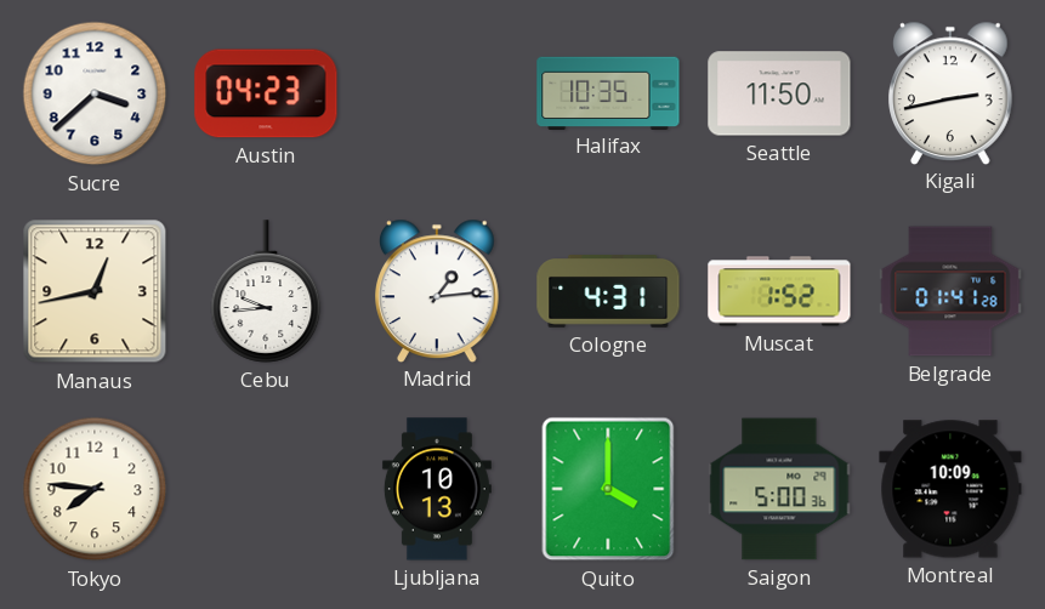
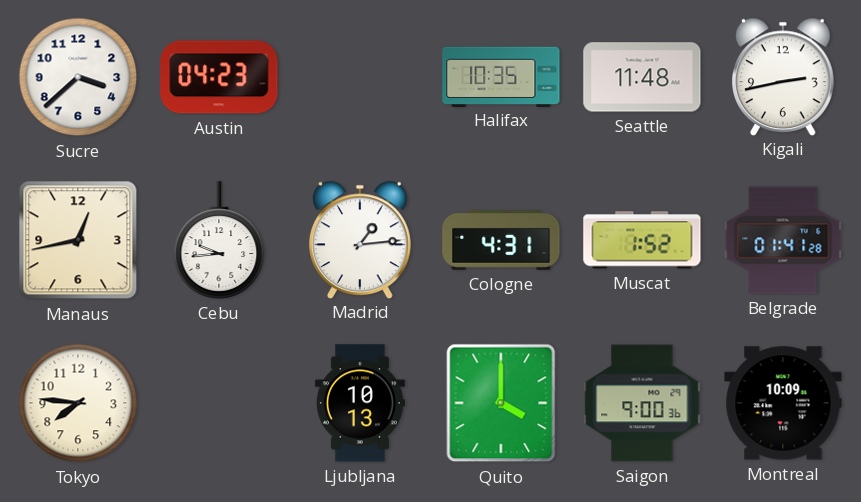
Seattle: 11:50 -> 11:48
Saigon: 5:00 -> 9:00
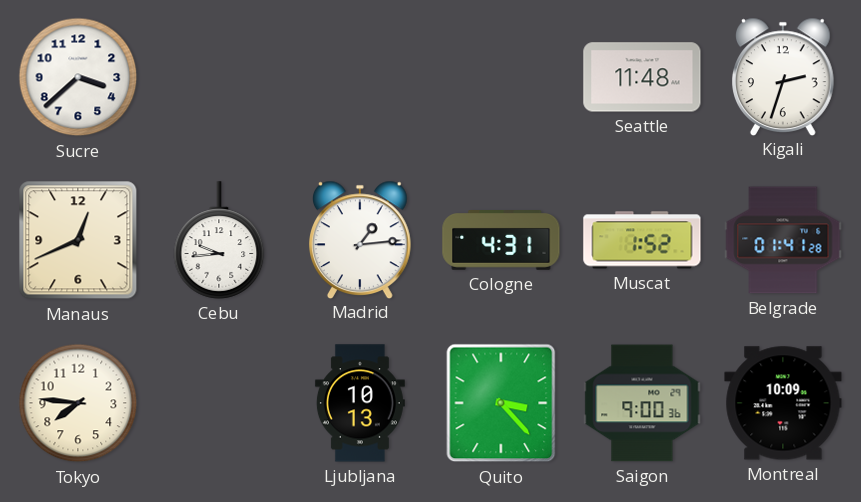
Austin: 04:23 -> none
Halifax: 10:35 -> none
Kigali: 2:43 -> 2:33
Manaus: 12:43 -> 12:41
Quito: 4:00 -> 3:23
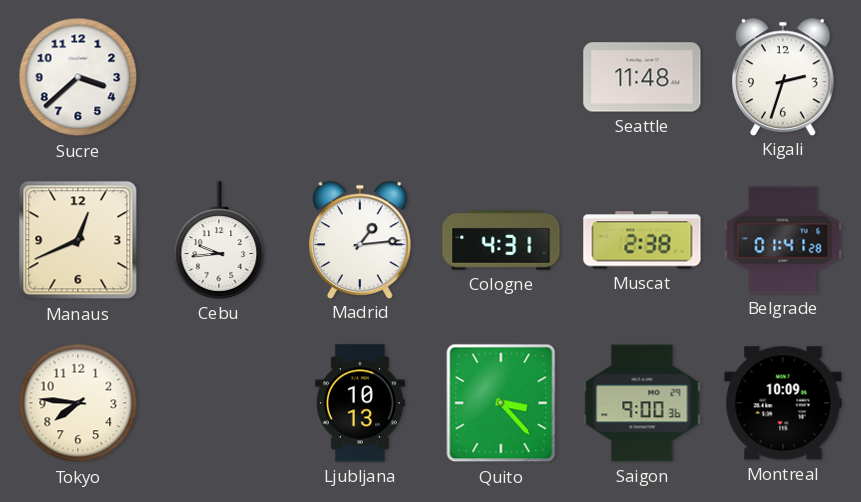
Muscat: 1:52 -> 2:38
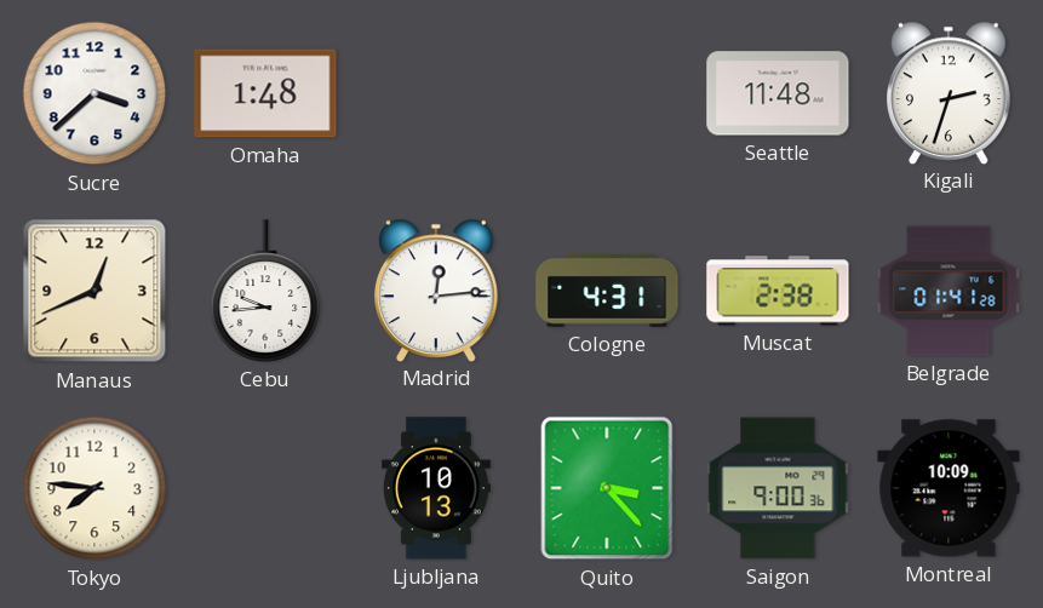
Omaha: none -> 1:48
Madrid: 1:14 -> 12:14
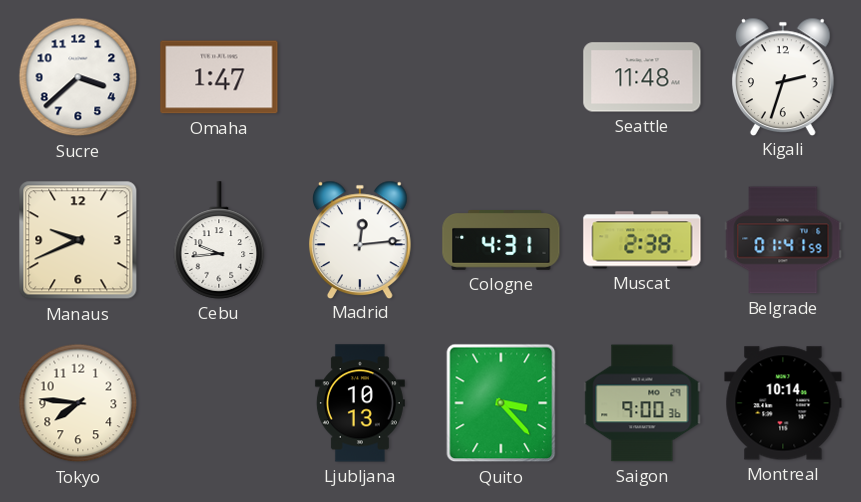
Omaha: 1:48 -> 1:47
Manaus: 12:41 -> 9:41
Belgrade: 01:41:28 -> 01:41:59
Montreal: 10:09 -> 10:14
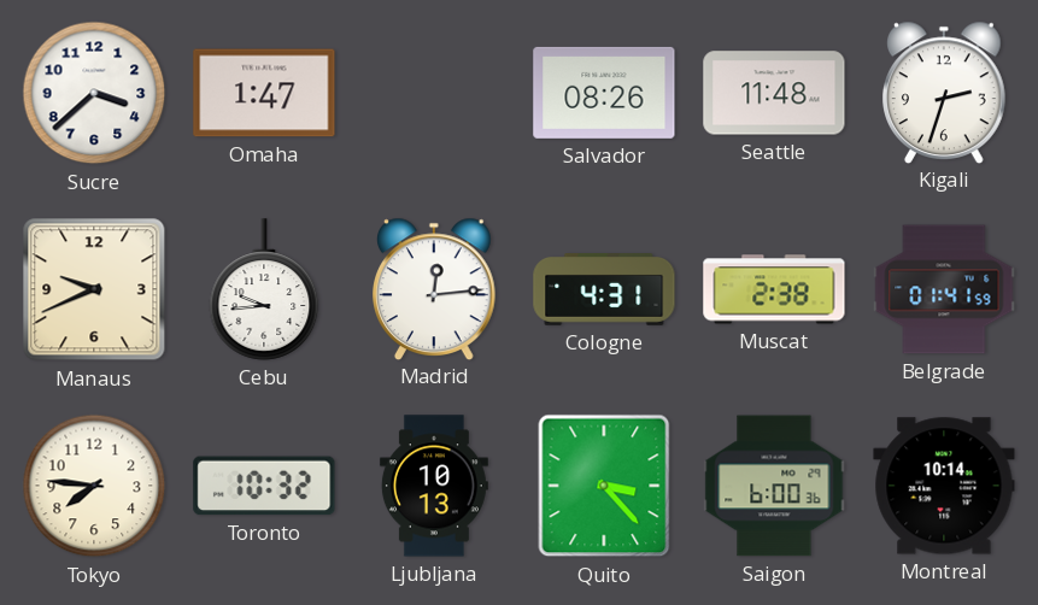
Salvador: none -> 08:26
Toronto: none -> 10:32
Saigon: 9:00 -> 6:00
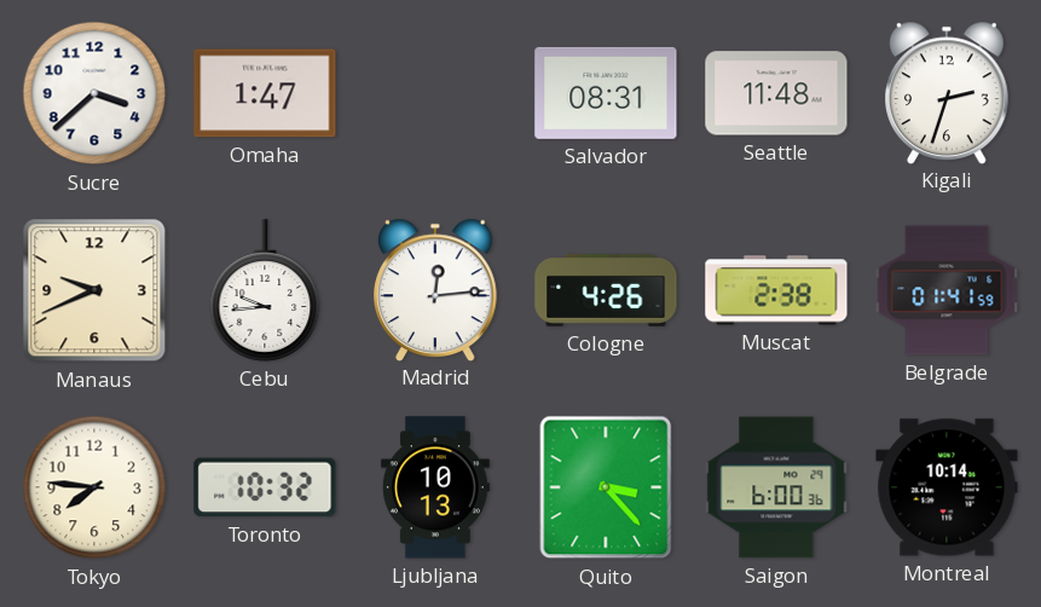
Salvador: 08:26 -> 08:31
Cologne: 4:31 -> 4:26
